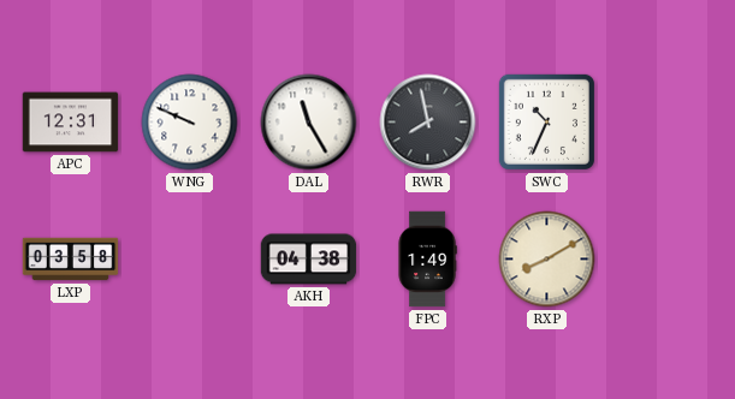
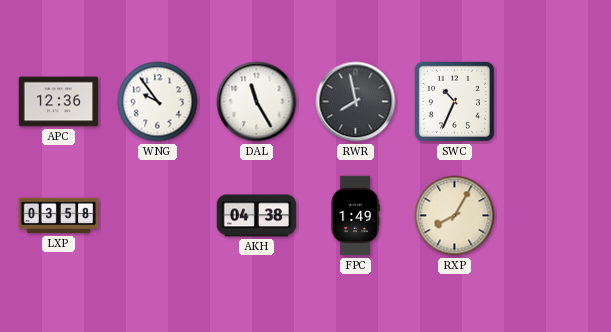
APC: 12:31 -> 12:36
WNG: 9:49 -> 9:54
RXP: 8:10 -> 8:05
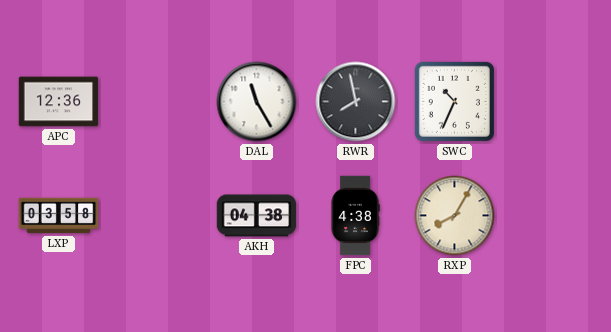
WNG: 9:54 -> none
FPC: 1:49 -> 4:38
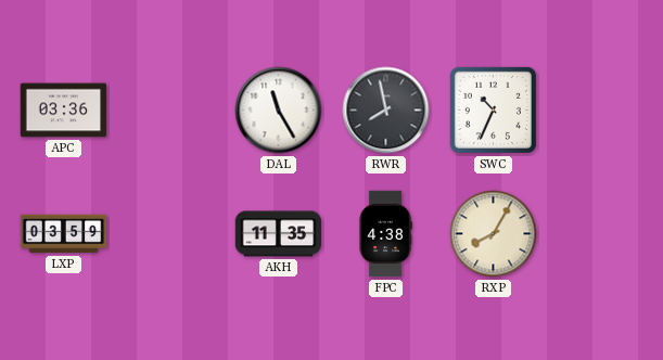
APC: 12:36 -> 03:36
LXP: 03:58 -> 03:59
AKH: 04:38 -> 11:35
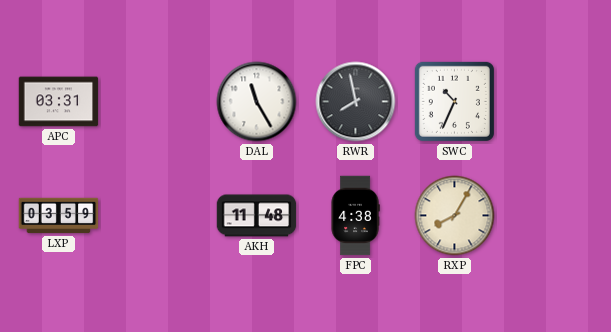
APC: 03:36 -> 03:31
AKH: 11:35 -> 11:48
